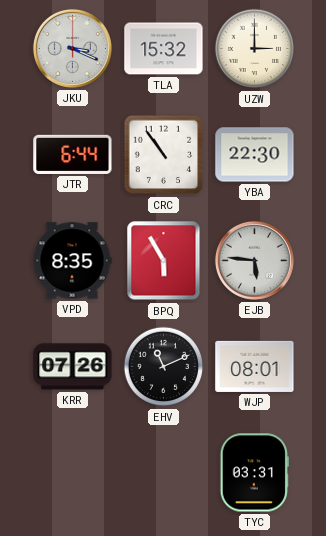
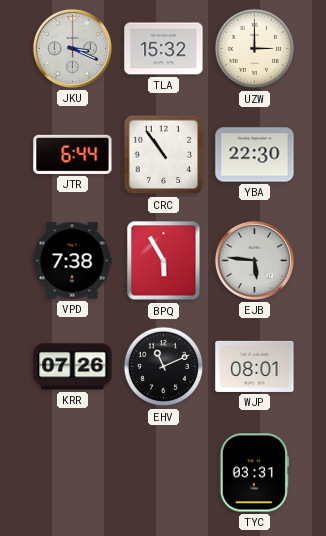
VPD: 8:35 -> 7:38
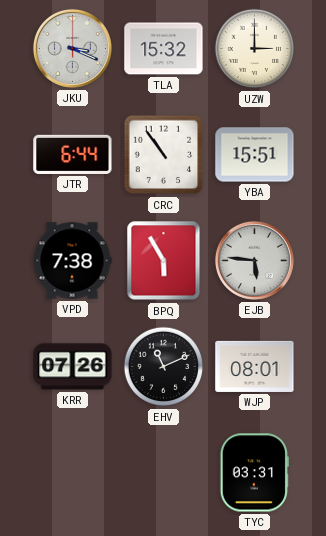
YBA: 22:30 -> 15:51
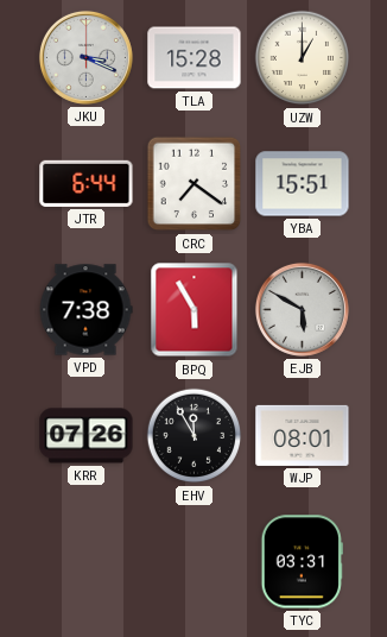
TLA: 15:32 -> 15:28
UZW: 3:00 -> 1:00
CRC: 10:54 -> 7:21
EJB: 5:46 -> 5:50
EHV: 11:11 -> 11:55
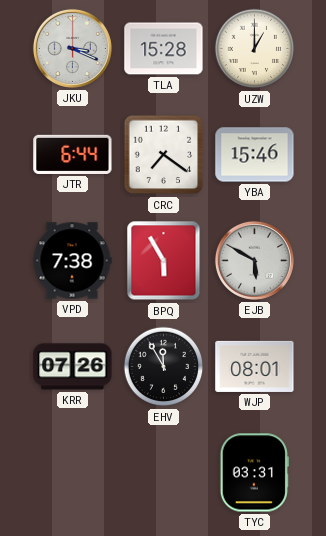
YBA: 15:51 -> 15:46
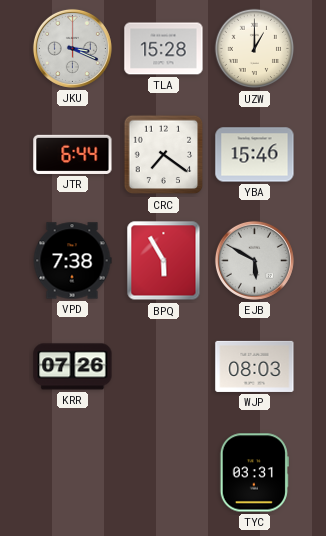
EHV: 11:55 -> none
WJP: 08:01 -> 08:03
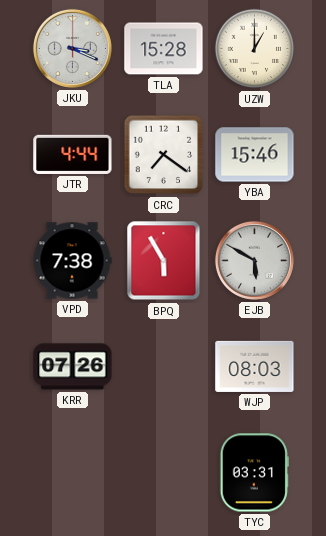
JTR: 6:44 -> 4:44
